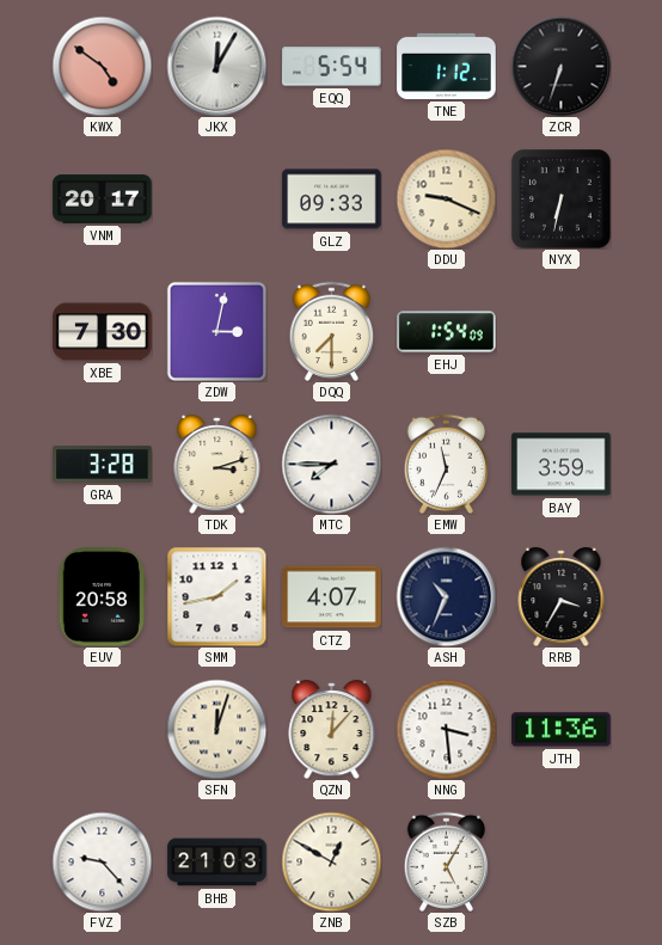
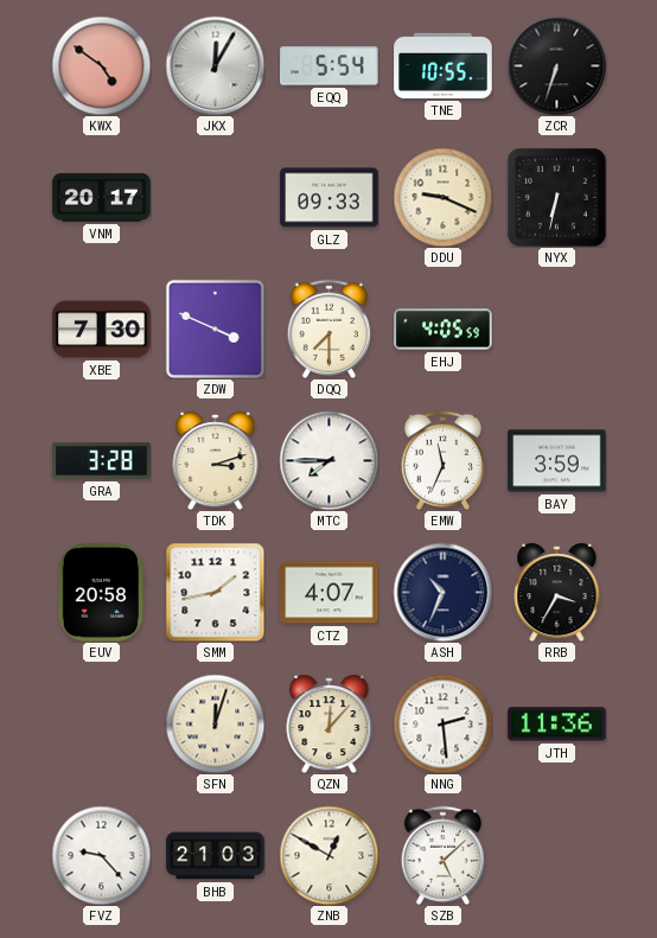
TNE: 1:12 -> 10:55
ZDW: 3:02 -> 3:49
EHJ: 1:54 -> 4:05
NNG: 3:29 -> 2:29
SZB: 5:05 -> 5:08
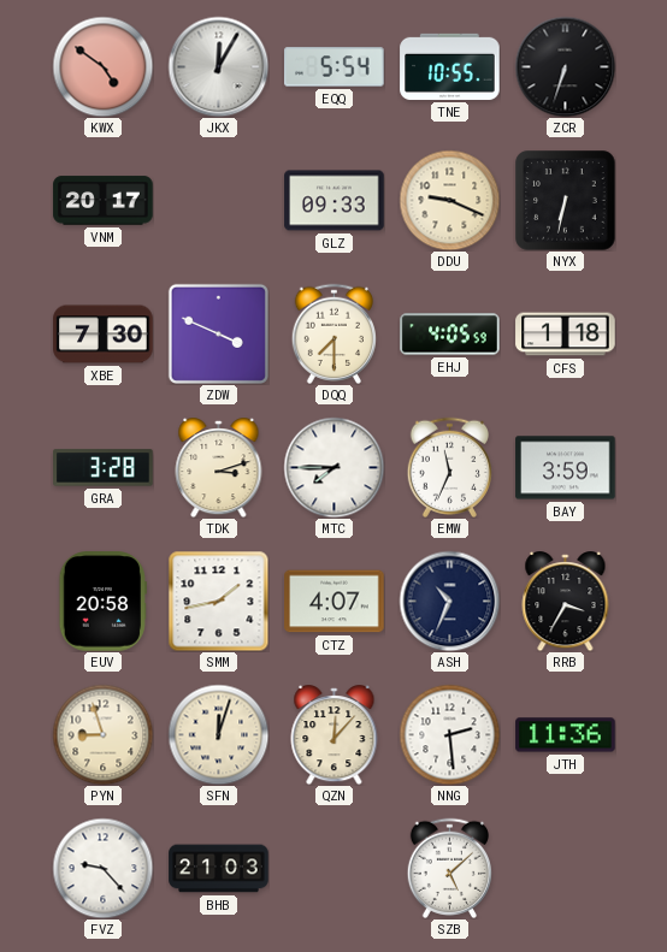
CFS: none -> 1:18
PYN: none -> 8:57
ZNB: 12:50 -> none
